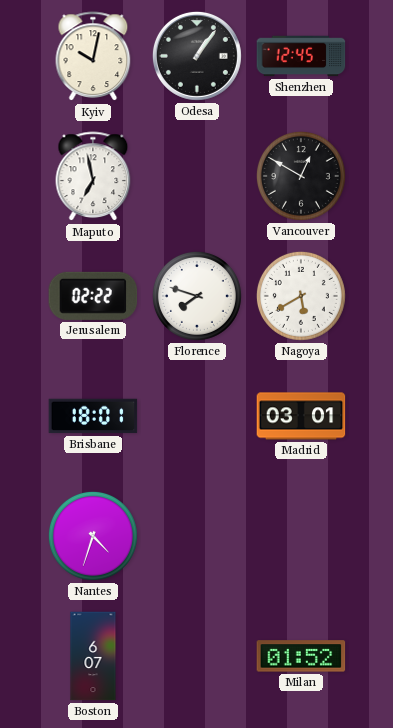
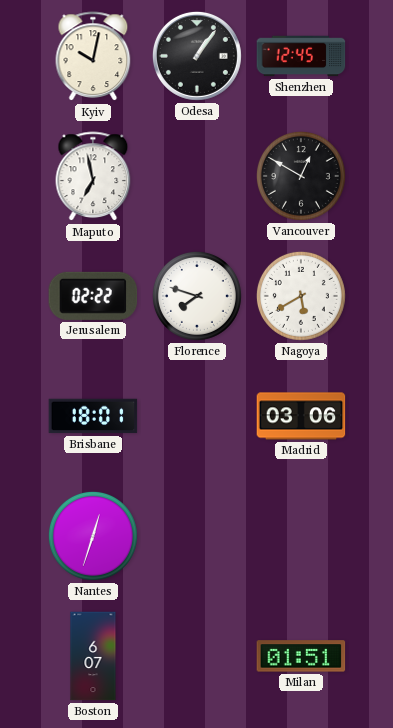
Madrid: 03:01 -> 03:06
Nantes: 4:33 -> 12:33
Milan: 01:52 -> 01:51
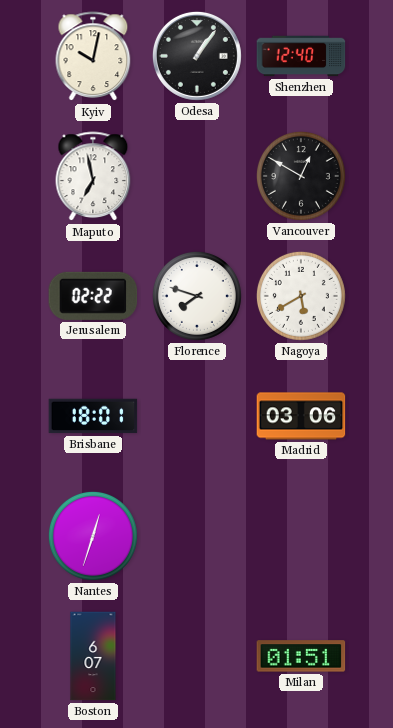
Shenzhen: 12:45 -> 12:40
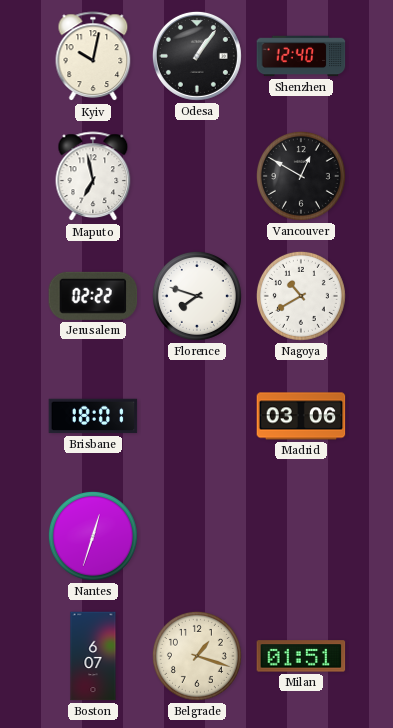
Nagoya: 5:40 -> 10:40
Belgrade: none -> 1:18
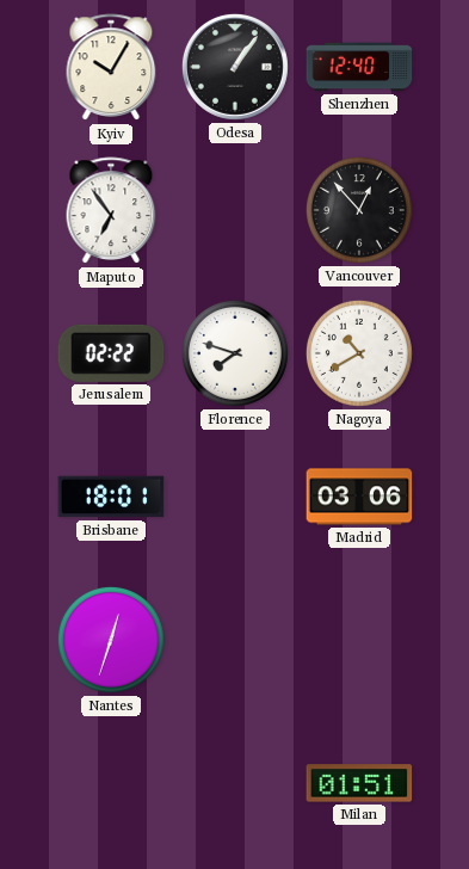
Kyiv: 10:02 -> 10:05
Maputo: 6:58 -> 6:54
Vancouver: 12:50 -> 12:53
Boston: 6:07 -> none
Belgrade: 1:18 -> none
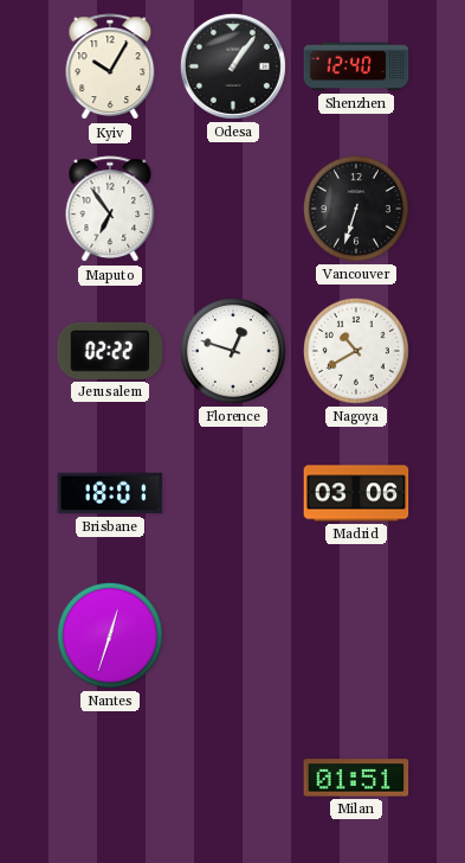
Vancouver: 12:53 -> 6:33
Florence: 7:48 -> 12:48
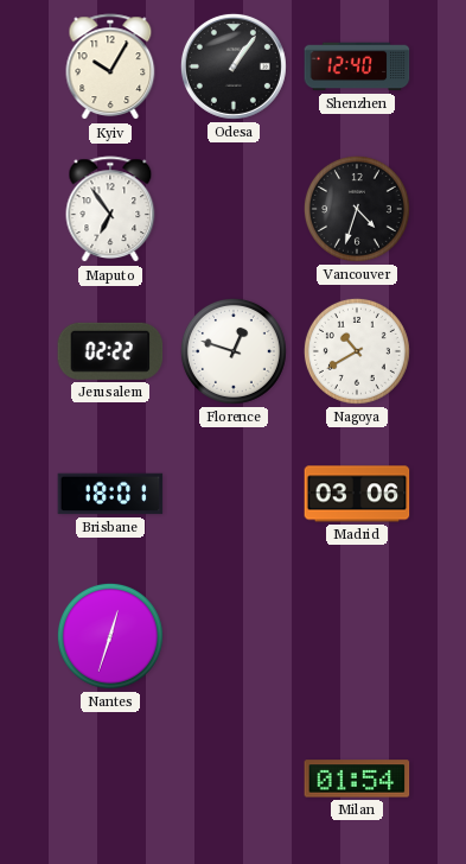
Vancouver: 6:33 -> 4:33
Milan: 01:51 -> 01:54
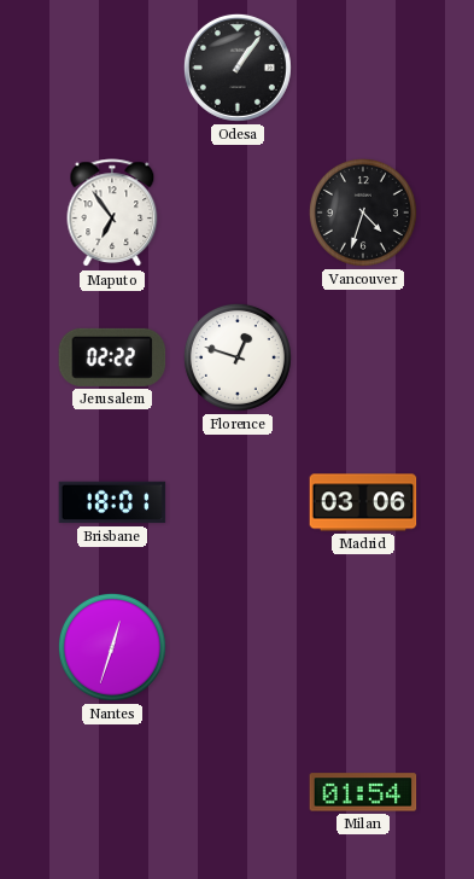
Kyiv: 10:05 -> none
Shenzhen: 12:40 -> none
Nagoya: 10:40 -> none
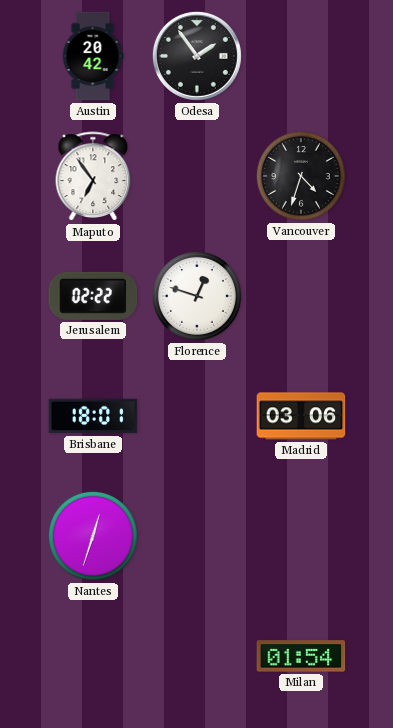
Austin: none -> 20:42
Odesa: 1:06 -> 1:54
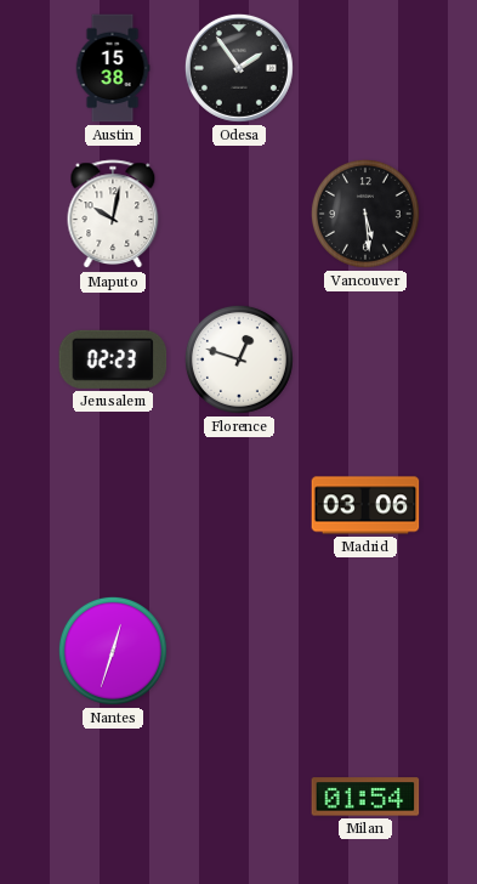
Austin: 20:42 -> 15:38
Maputo: 6:54 -> 10:02
Vancouver: 4:33 -> 5:29
Jerusalem: 02:22 -> 02:23
Brisbane: 18:01 -> none
